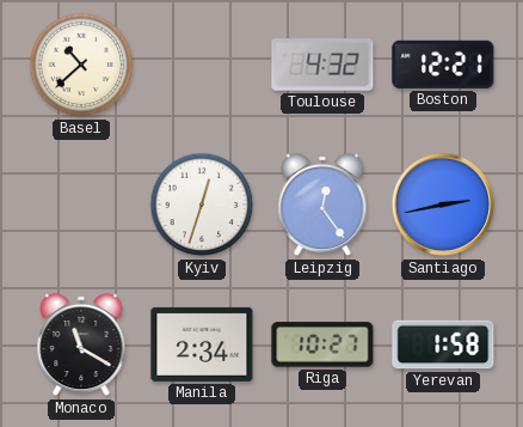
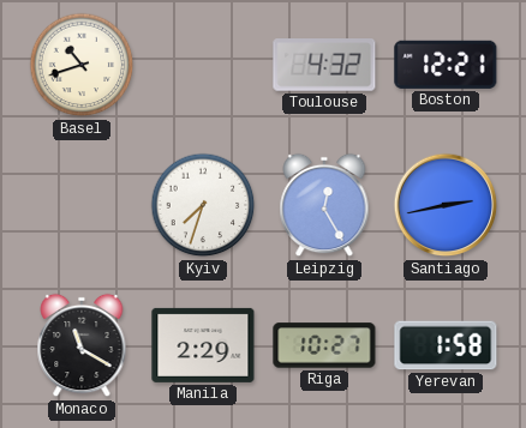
Basel: 10:38 -> 10:42
Kyiv: 12:33 -> 7:33
Leipzig: 12:24 -> 12:25
Manila: 2:34 -> 2:29
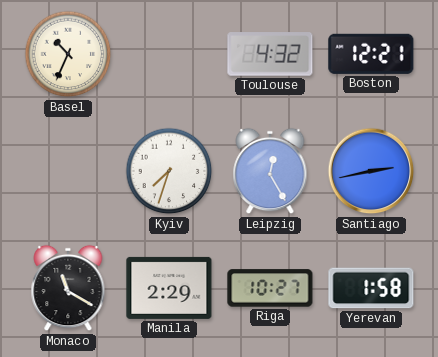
Basel: 10:42 -> 10:34
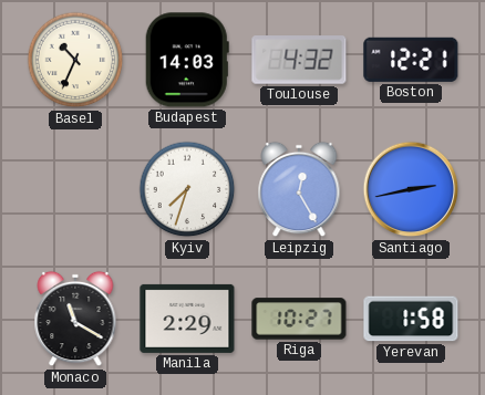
Budapest: none -> 14:03
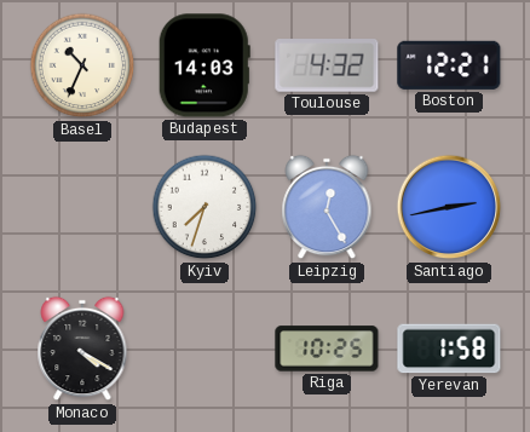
Monaco: 11:20 -> 4:20
Manila: 2:29 -> none
Riga: 10:27 -> 10:25
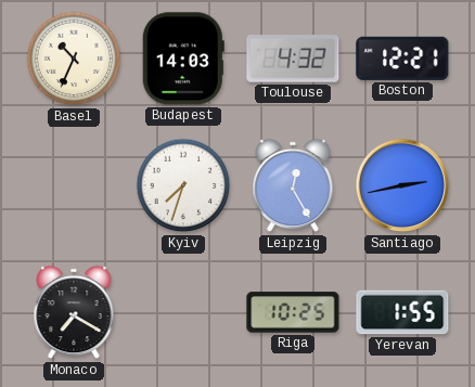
Monaco: 4:20 -> 7:20
Yerevan: 1:58 -> 1:55
